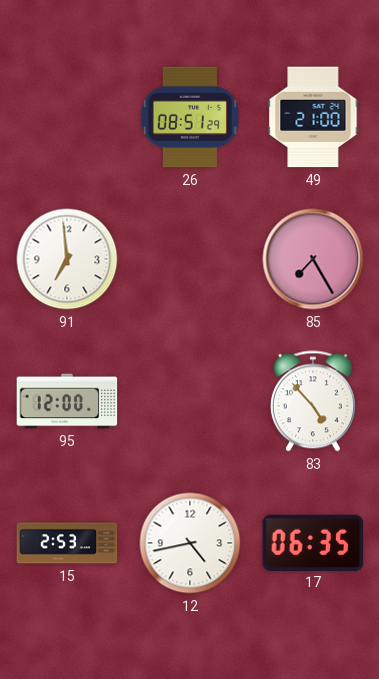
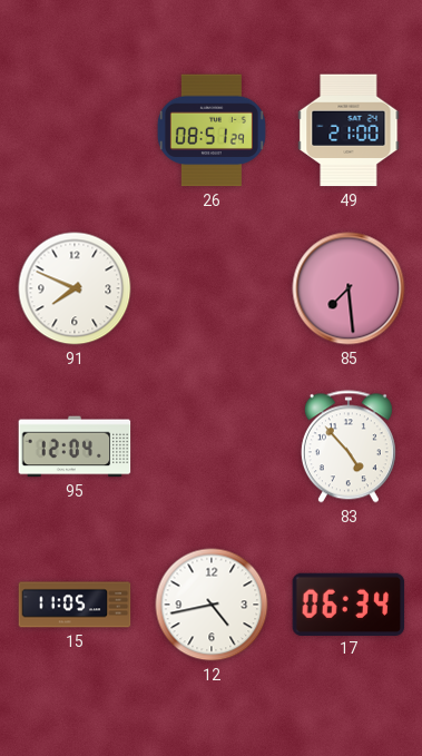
91: 6:59 -> 7:49
85: 7:25 -> 7:29
95: 12:00 -> 12:04
15: 2:53 -> 11:05
17: 06:35 -> 06:34
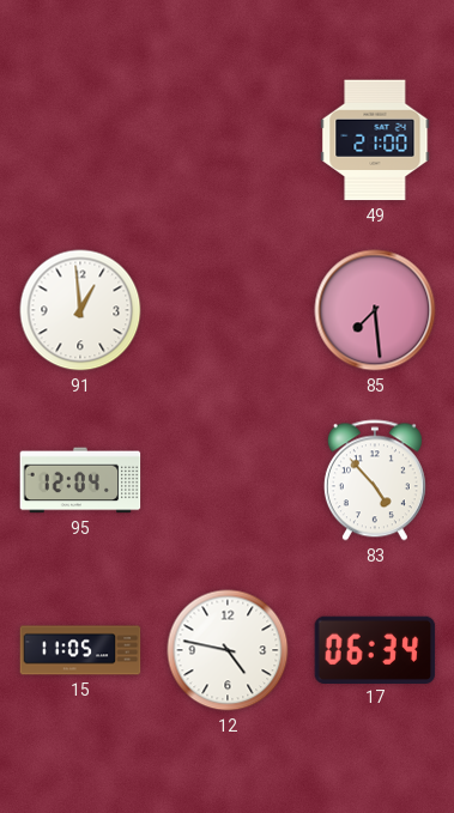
26: 08:51 -> none
91: 7:49 -> 12:59
12: 4:43 -> 4:47
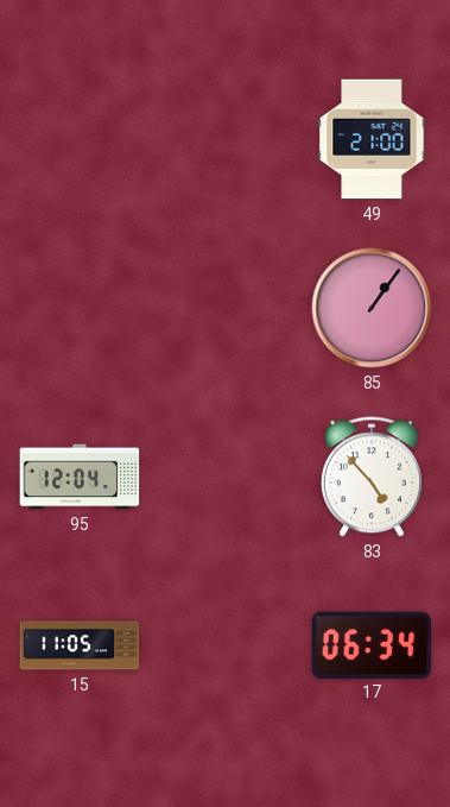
91: 12:59 -> none
85: 7:29 -> 1:06
12: 4:47 -> none
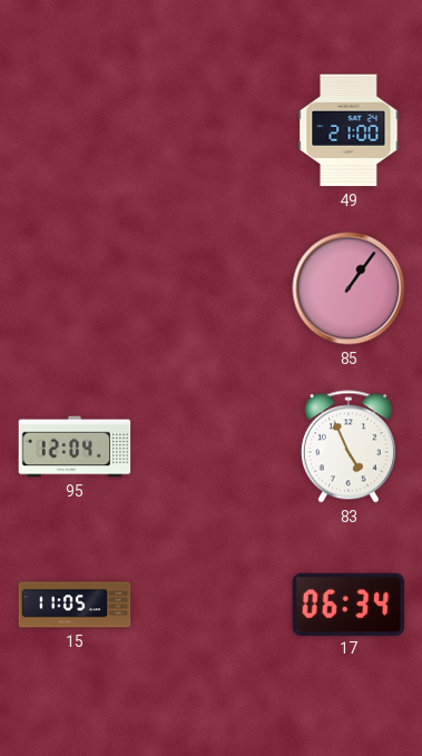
83: 4:53 -> 4:56
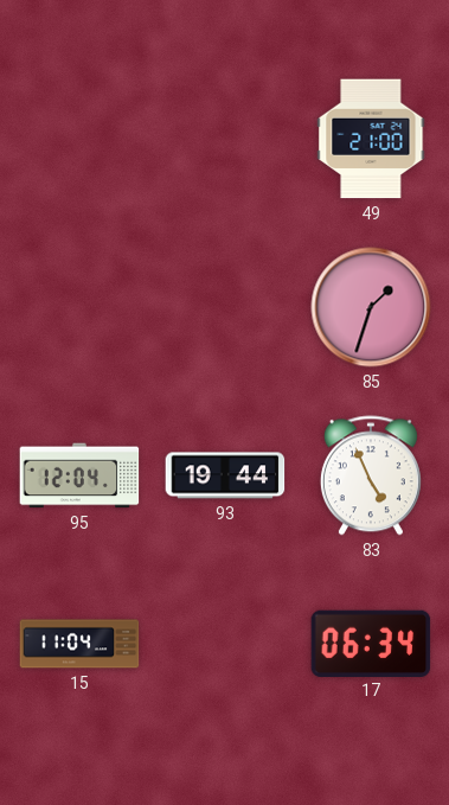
85: 1:06 -> 1:33
93: none -> 19:44
15: 11:05 -> 11:04
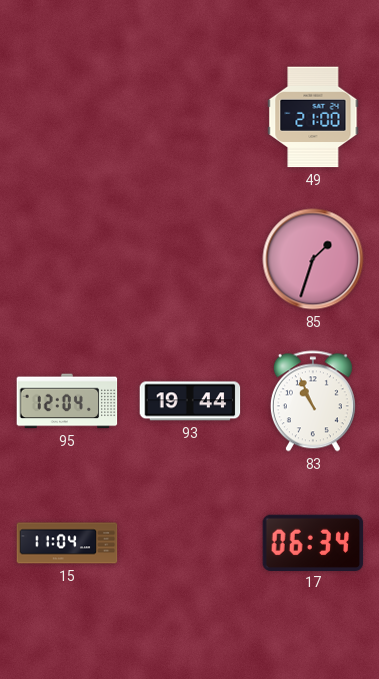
83: 4:56 -> 10:56
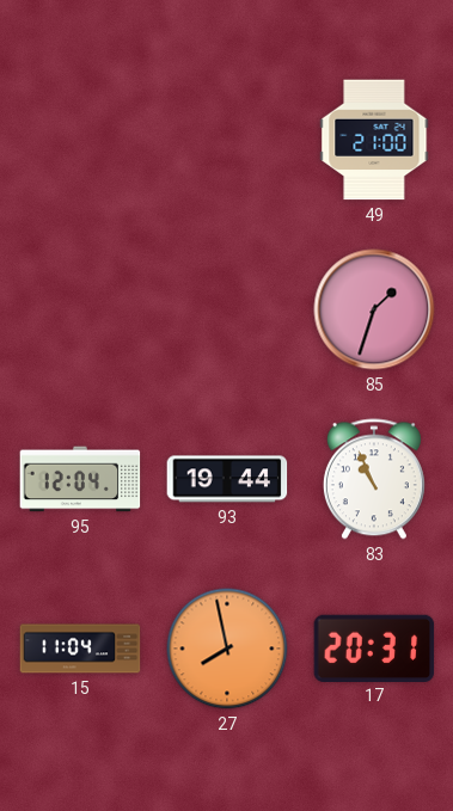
27: none -> 7:58
17: 06:34 -> 20:31
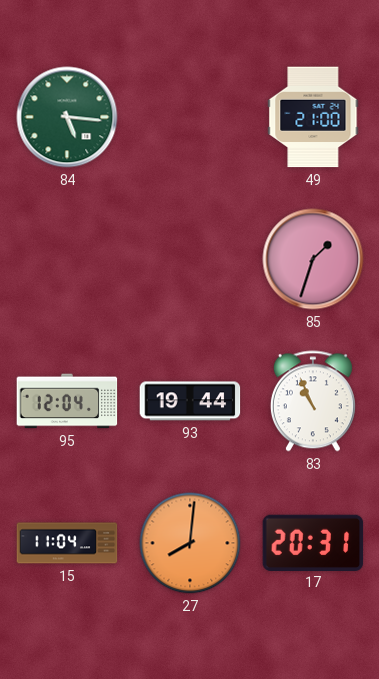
84: none -> 5:16
27: 7:58 -> 8:01
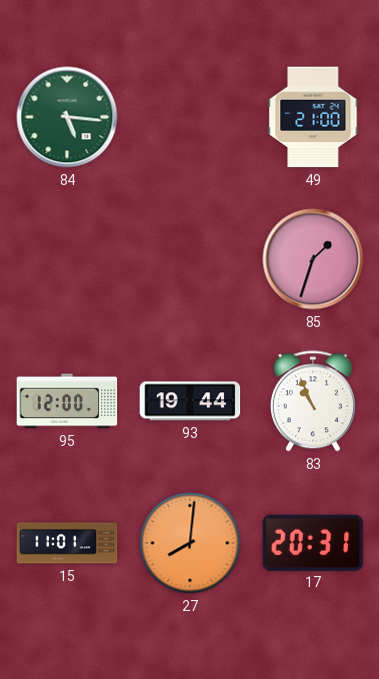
95: 12:04 -> 12:00
15: 11:04 -> 11:01
